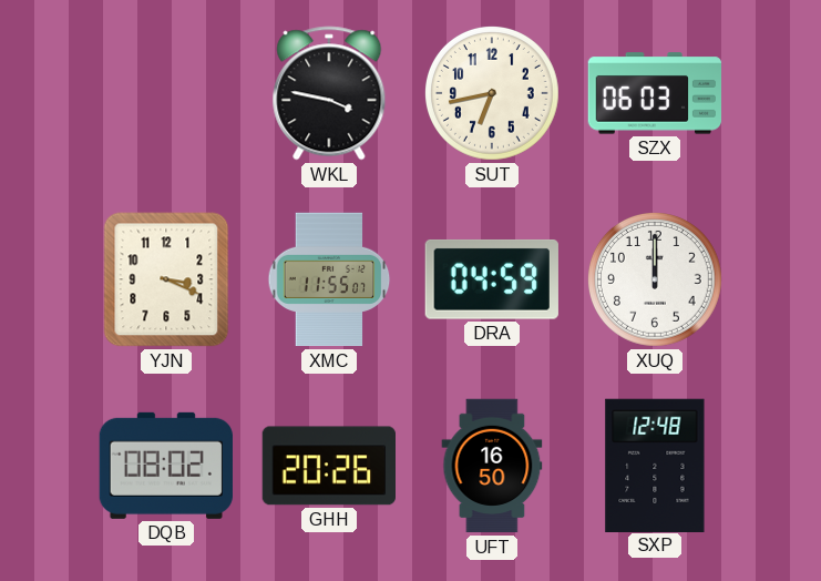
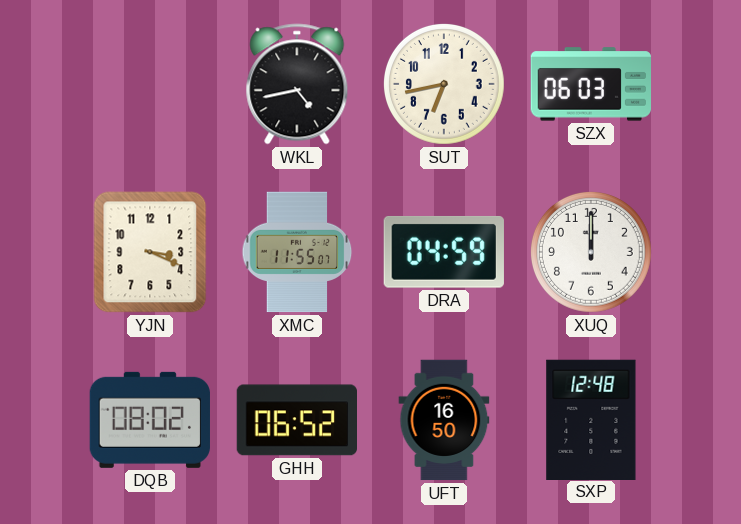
WKL: 3:47 -> 4:43
GHH: 20:26 -> 06:52
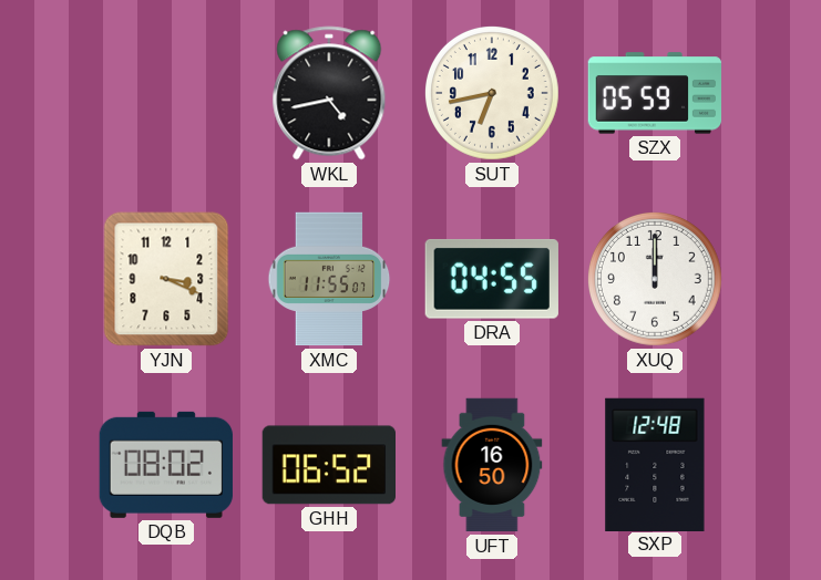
SZX: 06:03 -> 05:59
DRA: 04:59 -> 04:55
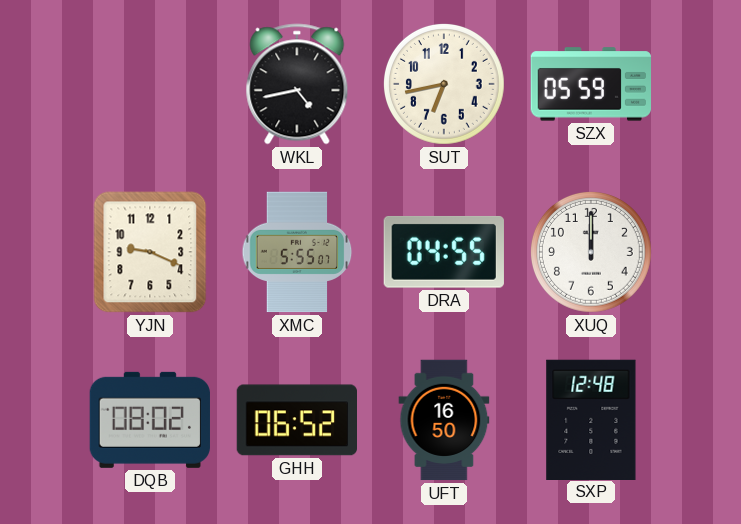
YJN: 3:19 -> 9:19
XMC: 11:55 -> 5:55
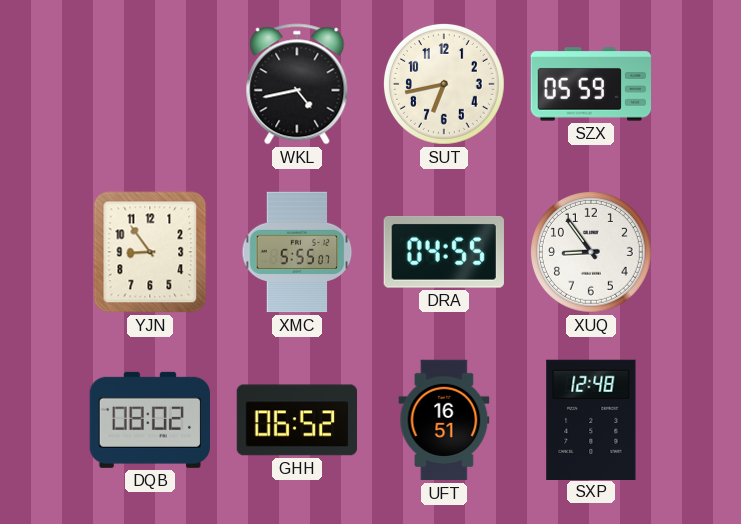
YJN: 9:19 -> 8:54
XUQ: 12:00 -> 8:54
UFT: 16:50 -> 16:51
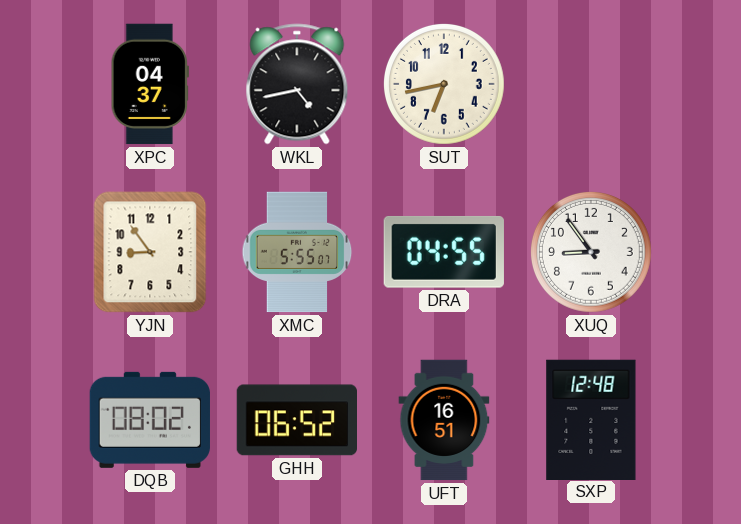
XPC: none -> 04:37
SZX: 05:59 -> none
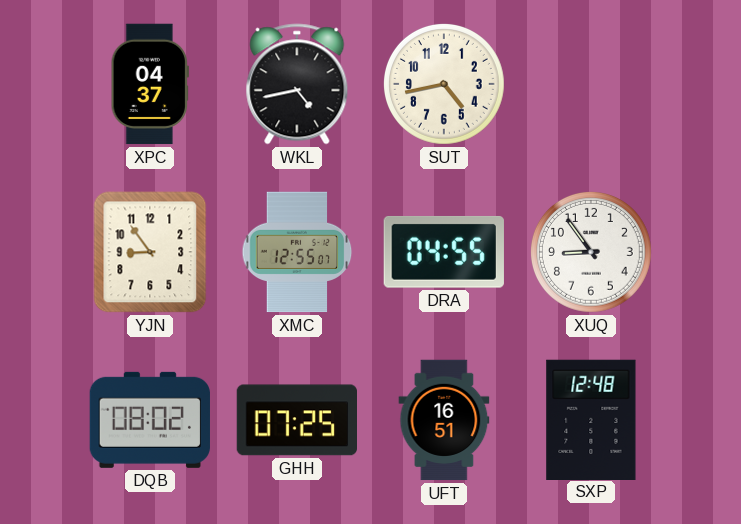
SUT: 6:43 -> 4:43
XMC: 5:55 -> 12:55
GHH: 06:52 -> 07:25
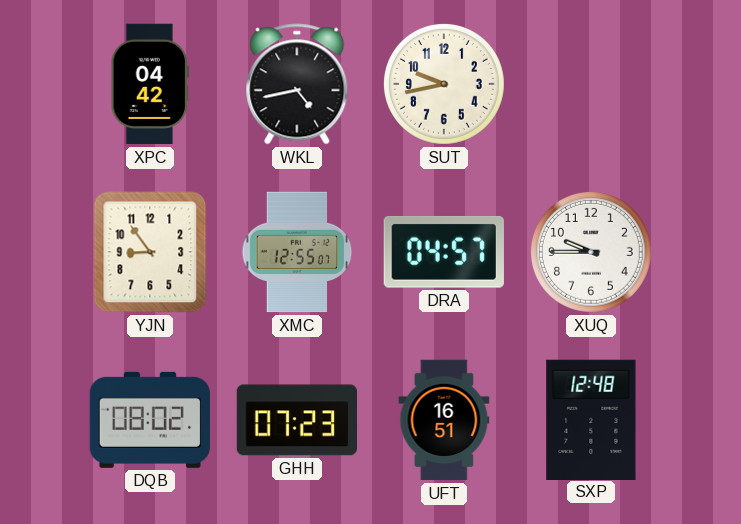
XPC: 04:37 -> 04:42
SUT: 4:43 -> 9:43
DRA: 04:55 -> 04:57
XUQ: 8:54 -> 9:45
GHH: 07:25 -> 07:23
